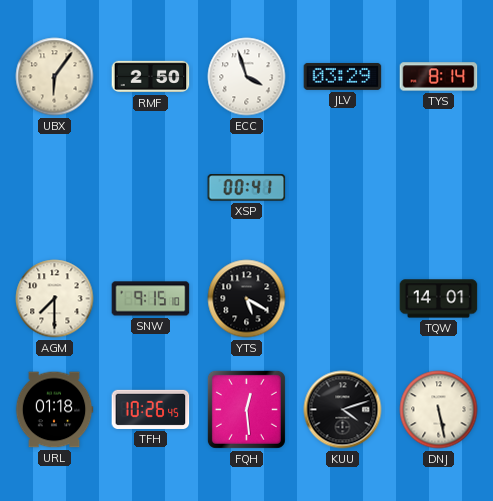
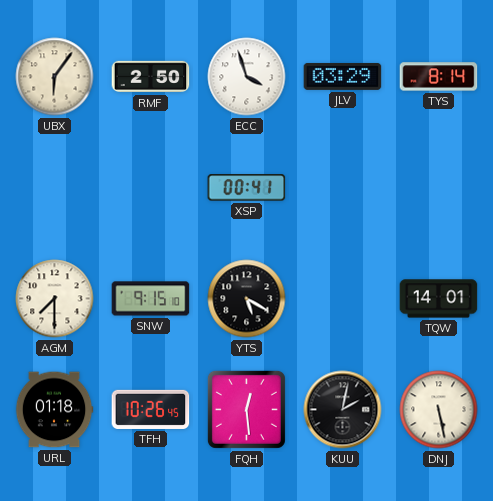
KUU: 4:12 -> 2:02
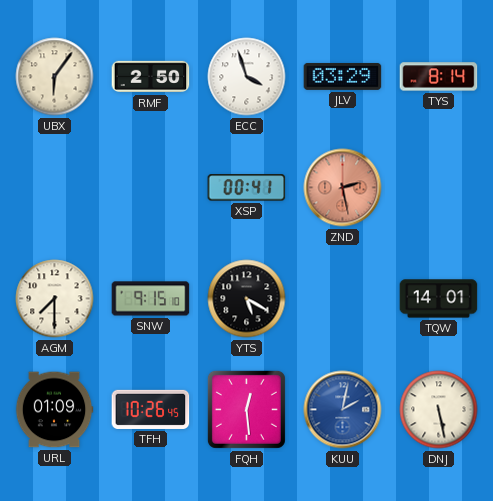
ZND: none -> 2:28
URL: 01:18 -> 01:09
KUU dial: black -> blue
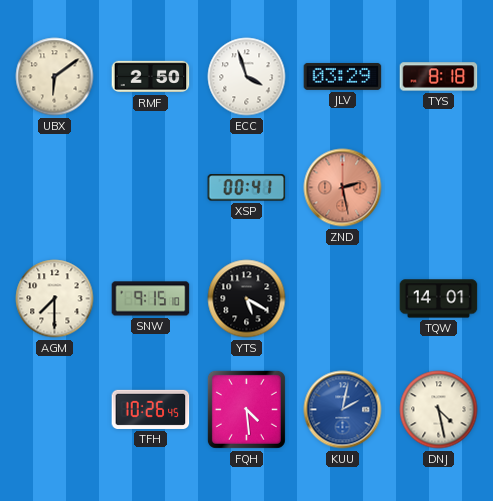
UBX: 6:06 -> 6:09
TYS: 8:14 -> 8:18
URL: 01:09 -> none
FQH: 12:29 -> 4:29
DNJ: 5:28 -> 4:28
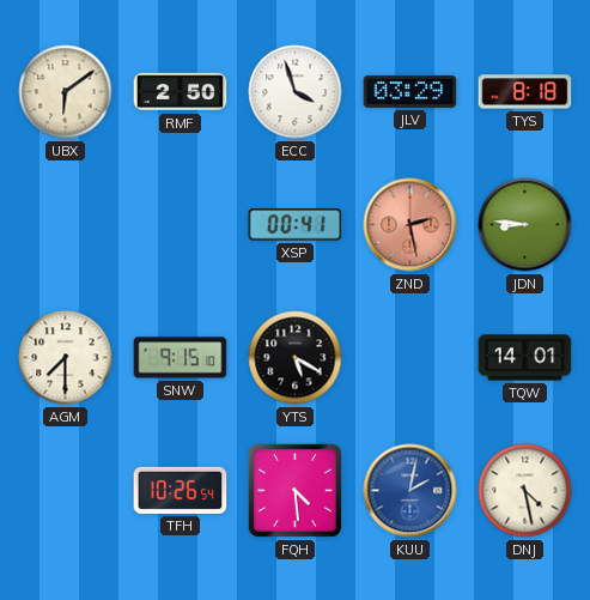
JDN: none -> 8:46
TFH: 10:26:45 -> 10:26:54
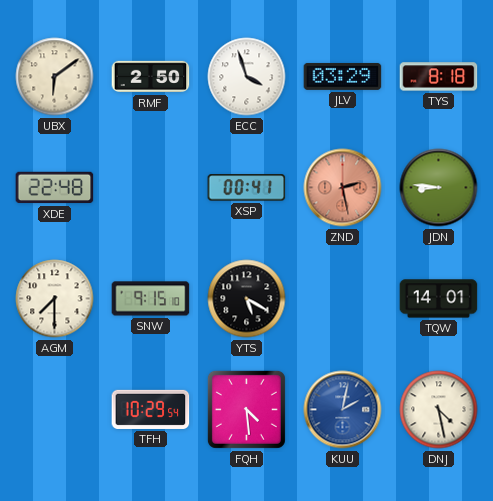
XDE: none -> 22:48
TFH: 10:26 -> 10:29
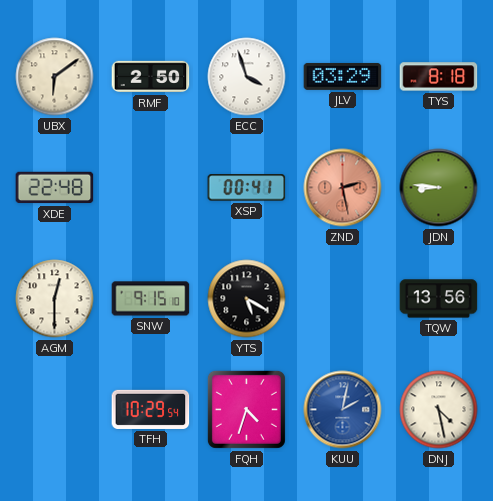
AGM: 7:30 -> 12:30
TQW: 14:01 -> 13:56
FQH: 4:29 -> 4:33
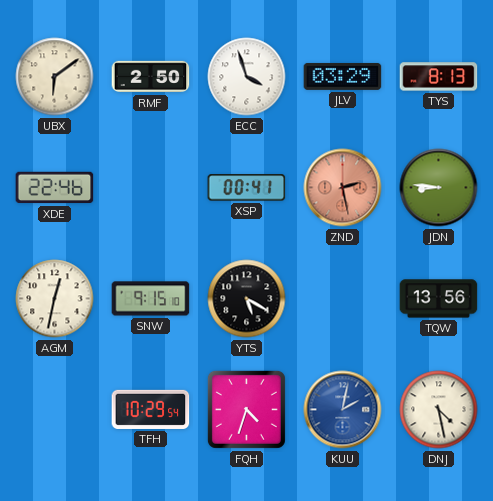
TYS: 8:18 -> 8:13
XDE: 22:48 -> 22:46
AGM: 12:30 -> 12:32
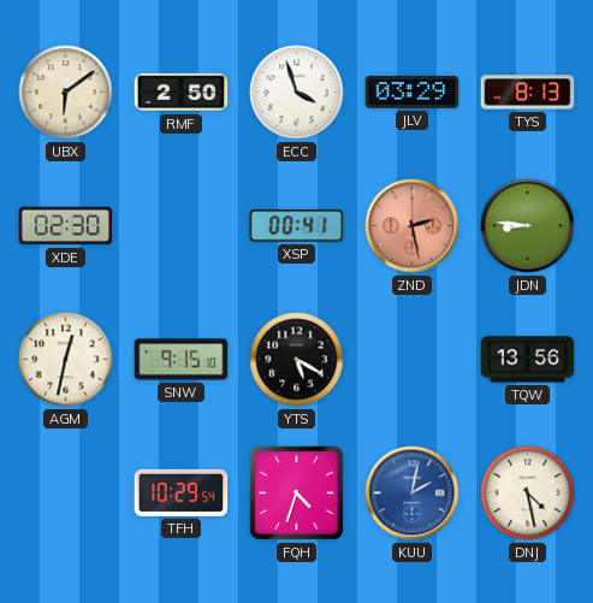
XDE: 22:46 -> 02:30
